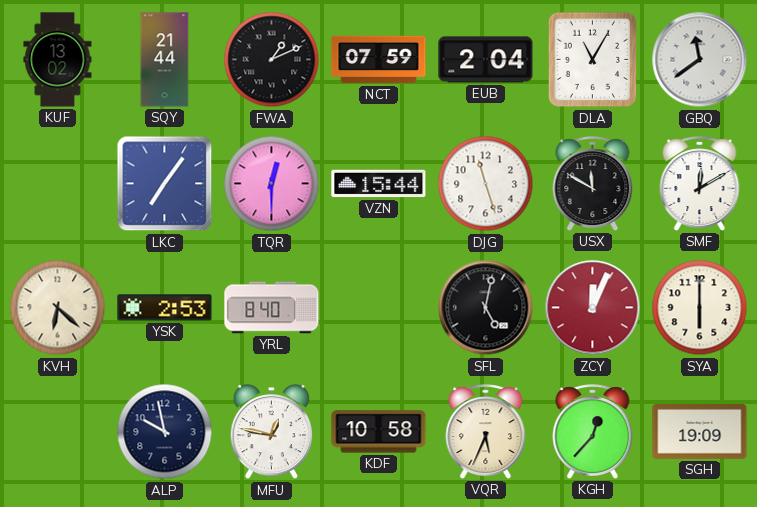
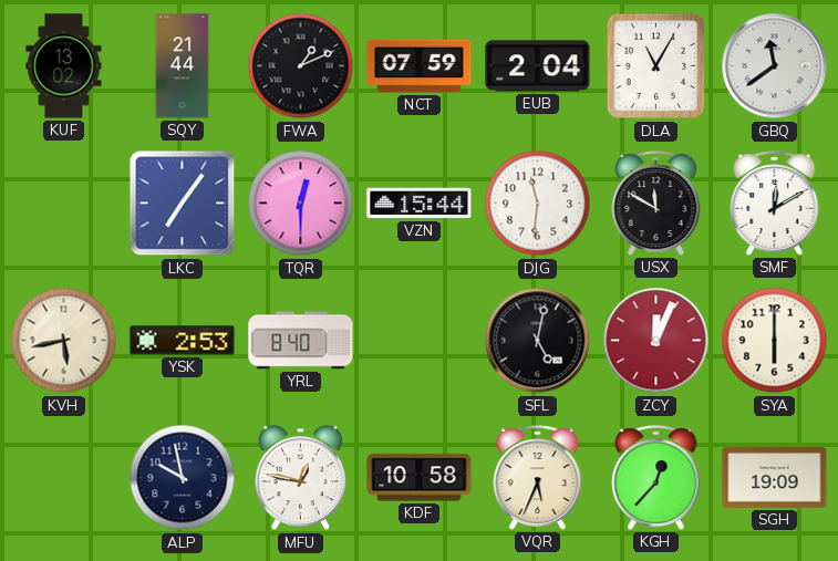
DJG: 11:27 -> 11:31
KVH: 6:22 -> 5:43
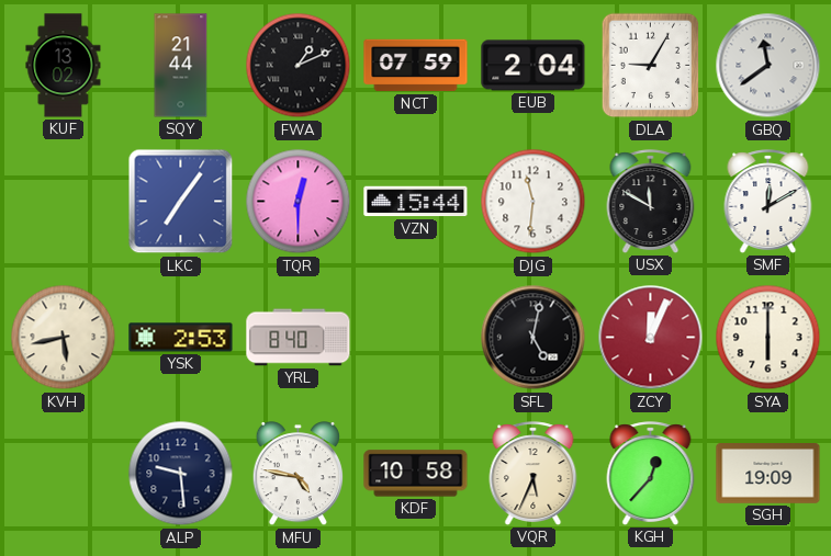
DLA: 11:05 -> 9:05
ALP: 9:58 -> 9:29
MFU: 12:47 -> 4:47
